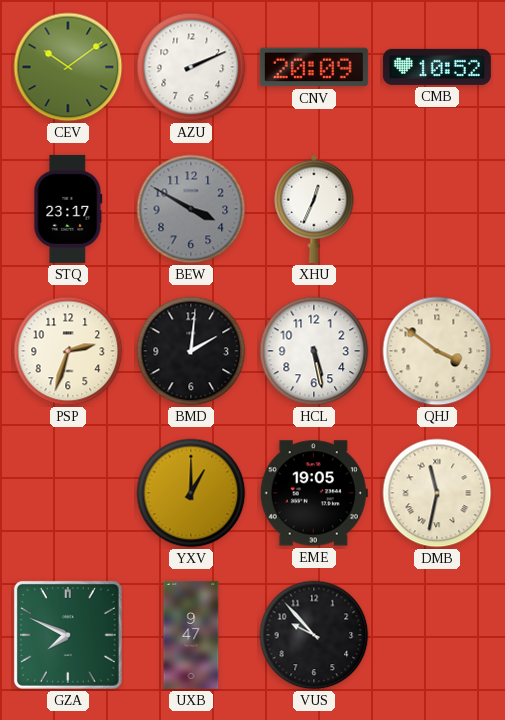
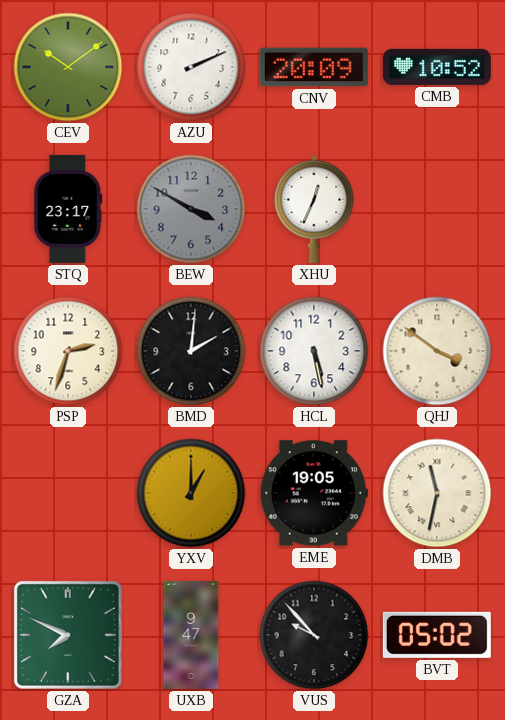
BVT: none -> 05:02
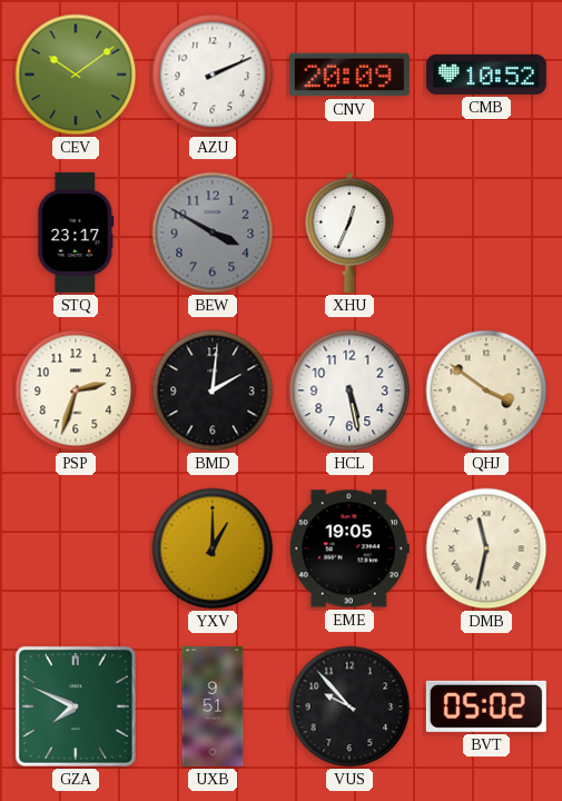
UXB: 9:47 -> 9:51
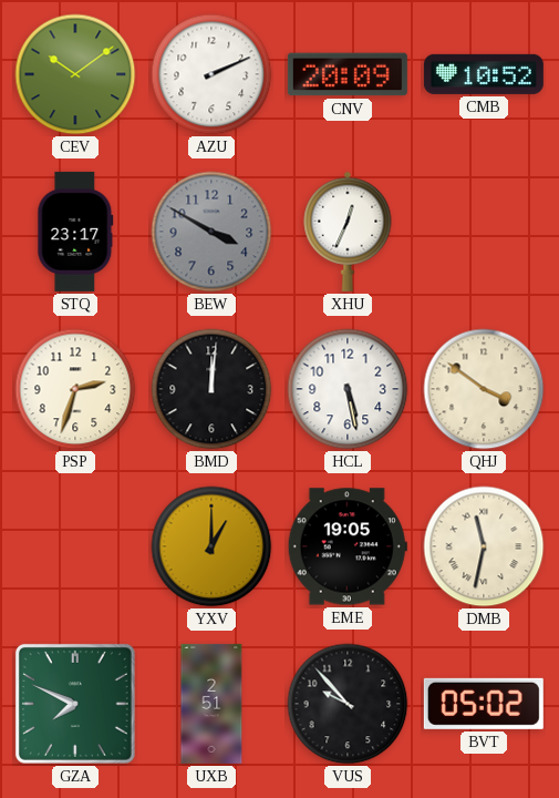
BMD: 2:01 -> 12:01
UXB: 9:51 -> 2:51
